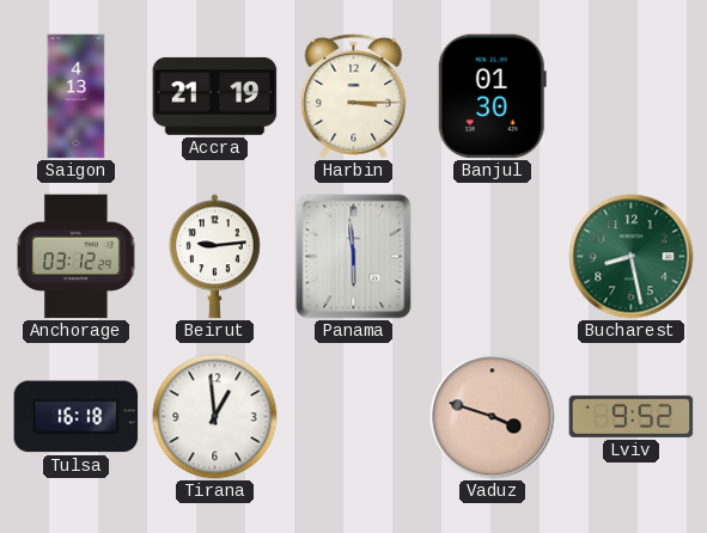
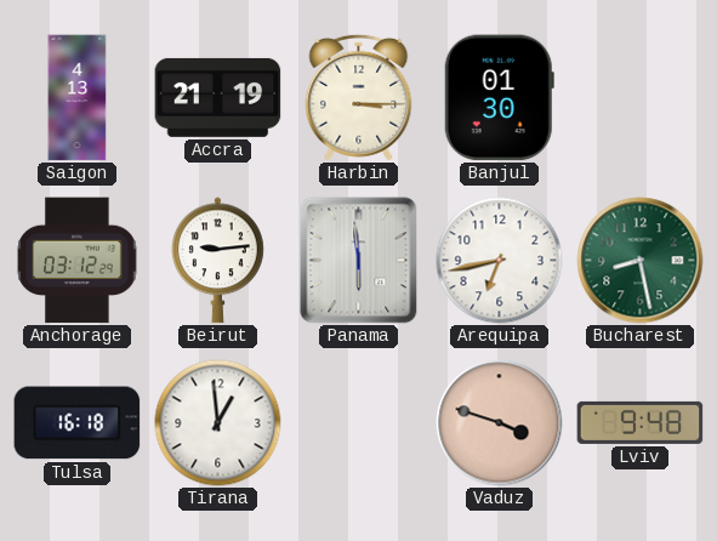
Arequipa: none -> 6:43
Lviv: 9:52 -> 9:48
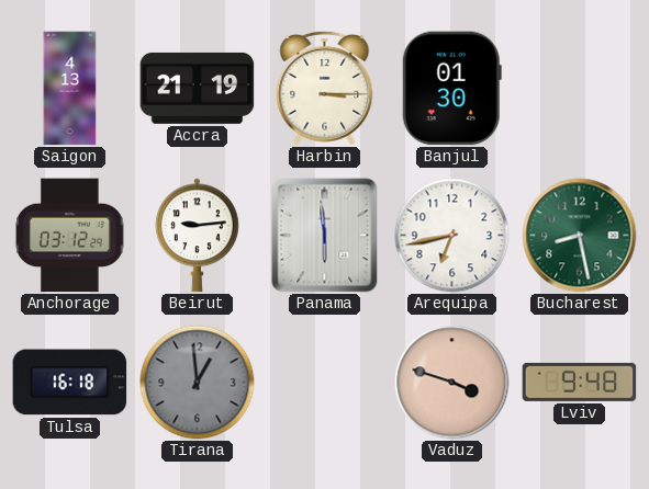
Tirana dial: white -> grey
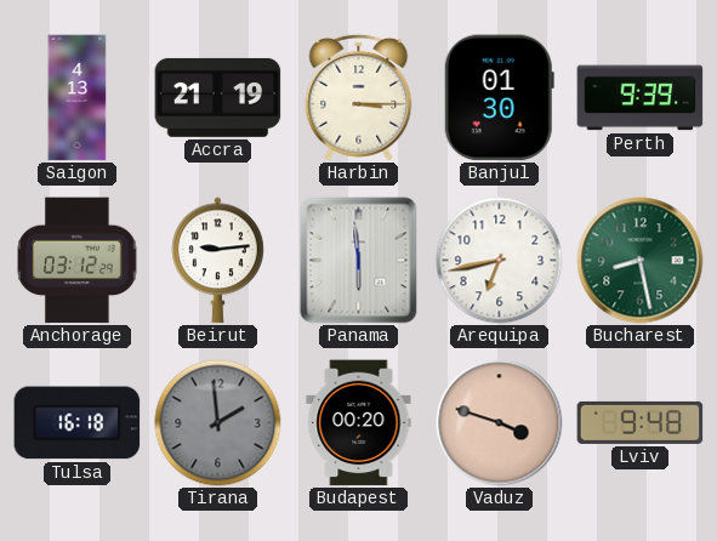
Perth: none -> 9:39
Tirana: 12:59 -> 1:59
Budapest: none -> 00:20
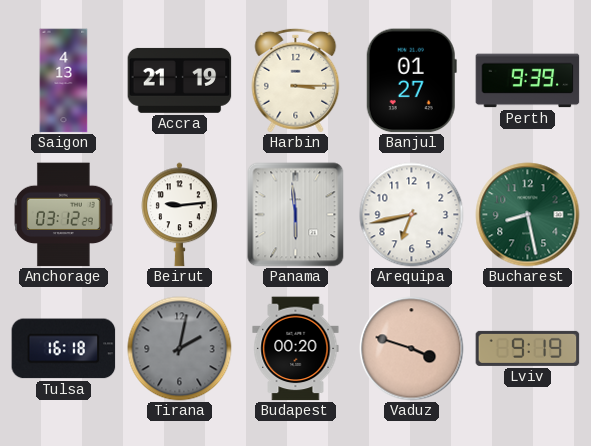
Banjul: 01:30 -> 01:27
Tirana: 1:59 -> 2:02
Lviv: 9:48 -> 9:19
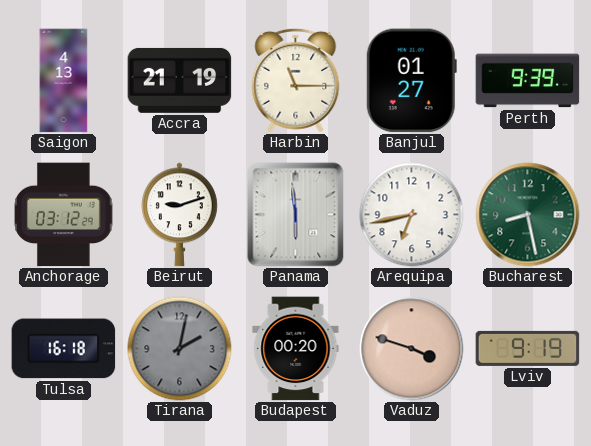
Harbin: 3:15 -> 11:15
Beirut: 9:14 -> 9:12
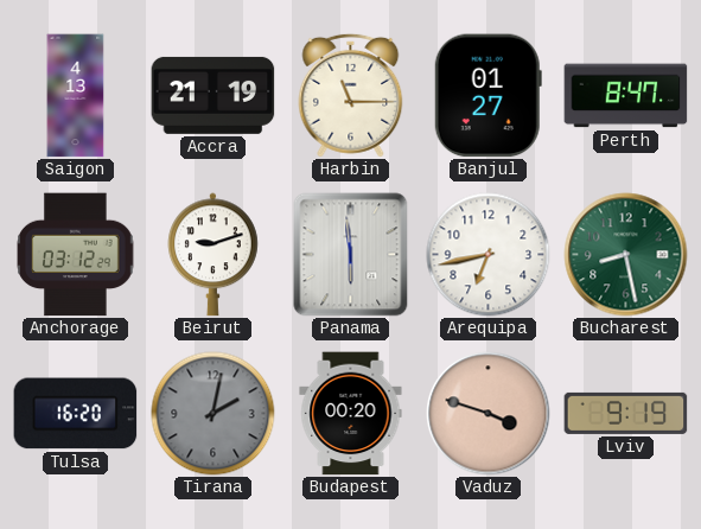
Perth: 9:39 -> 8:47
Tulsa: 16:18 -> 16:20
